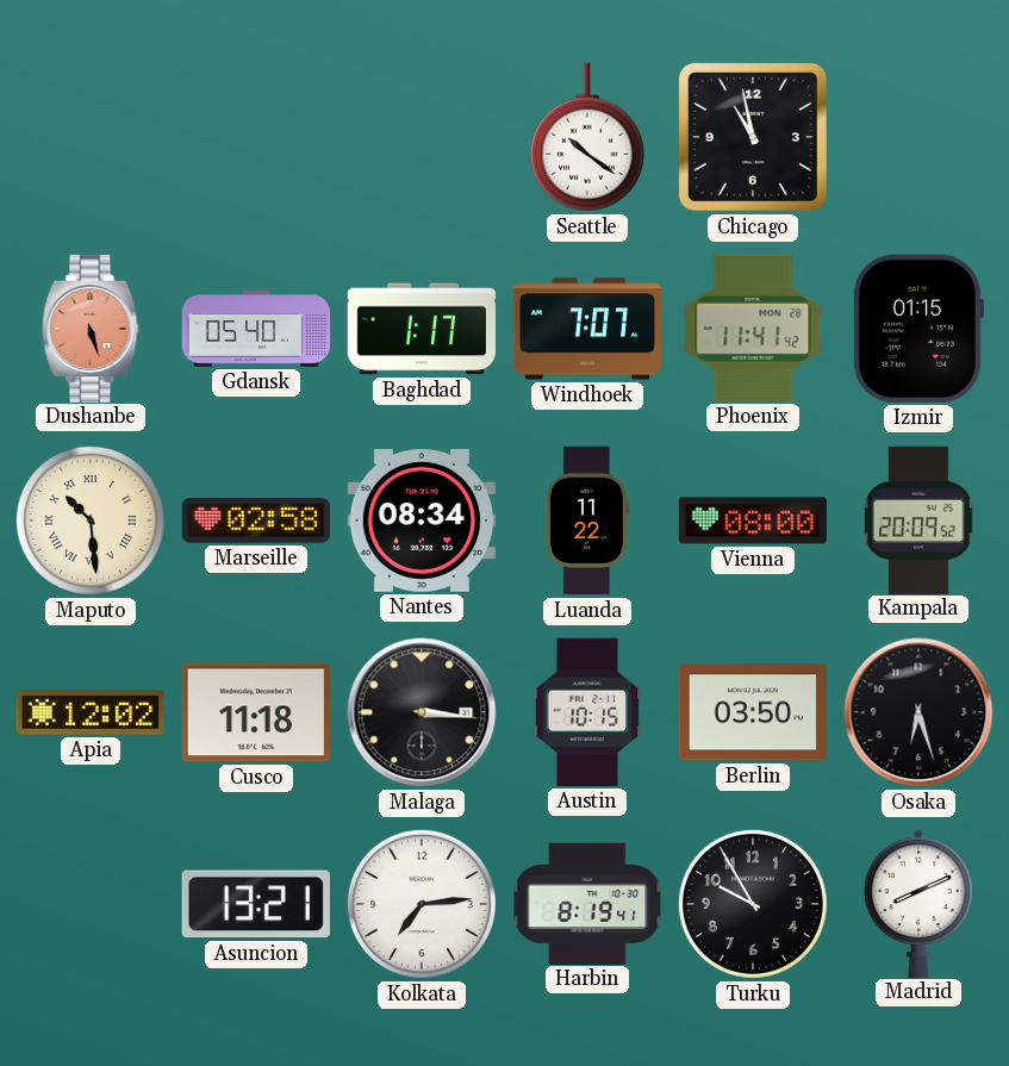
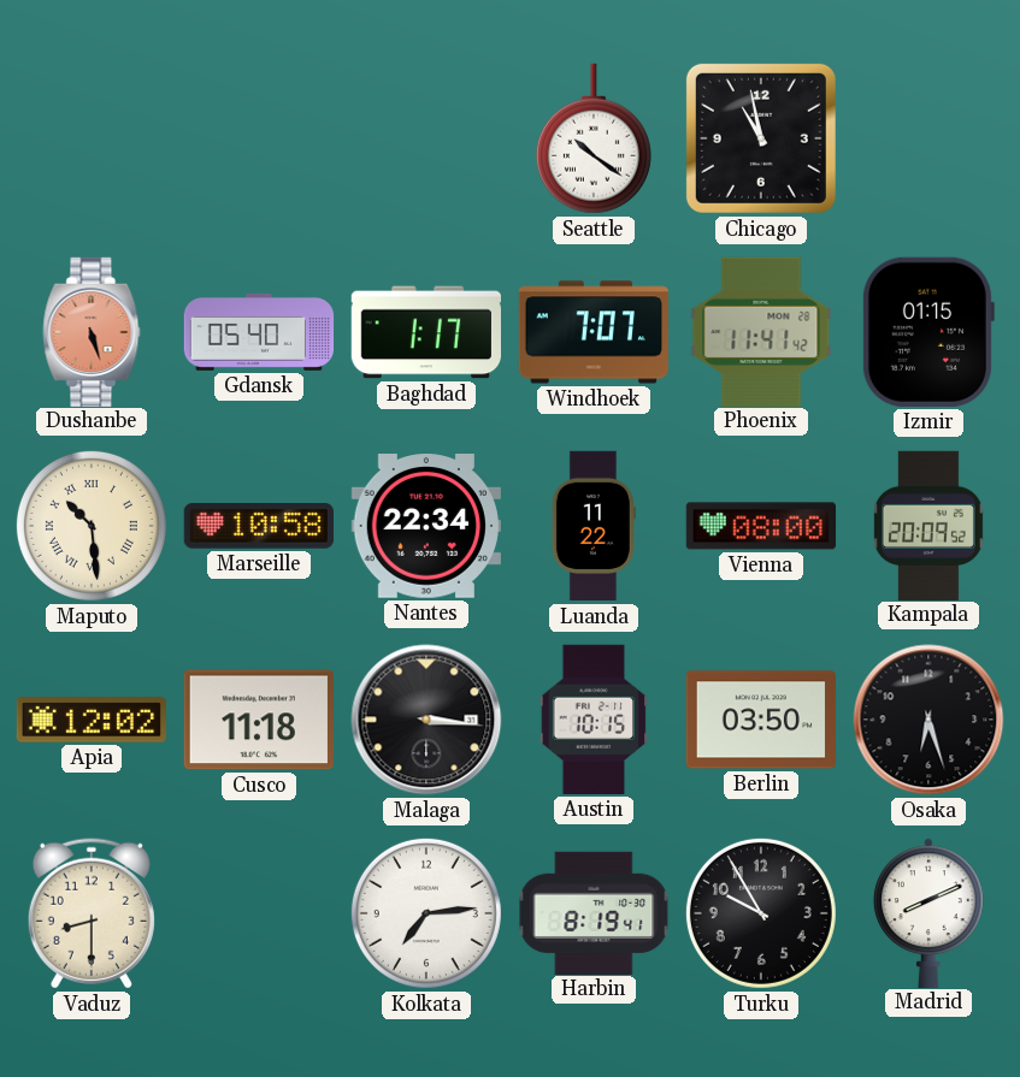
Marseille: 02:58 -> 10:58
Nantes: 08:34 -> 22:34
Vaduz: none -> 8:30
Asuncion: 13:21 -> none
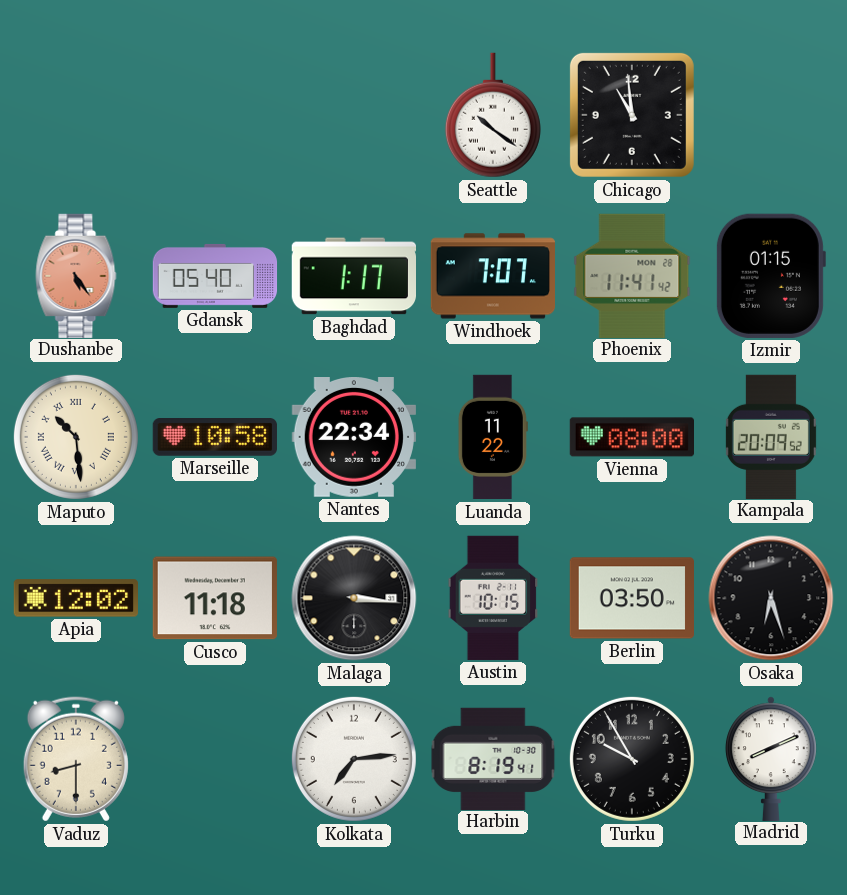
Chicago: 10:58 -> 10:59
Dushanbe: 5:27 -> 5:24
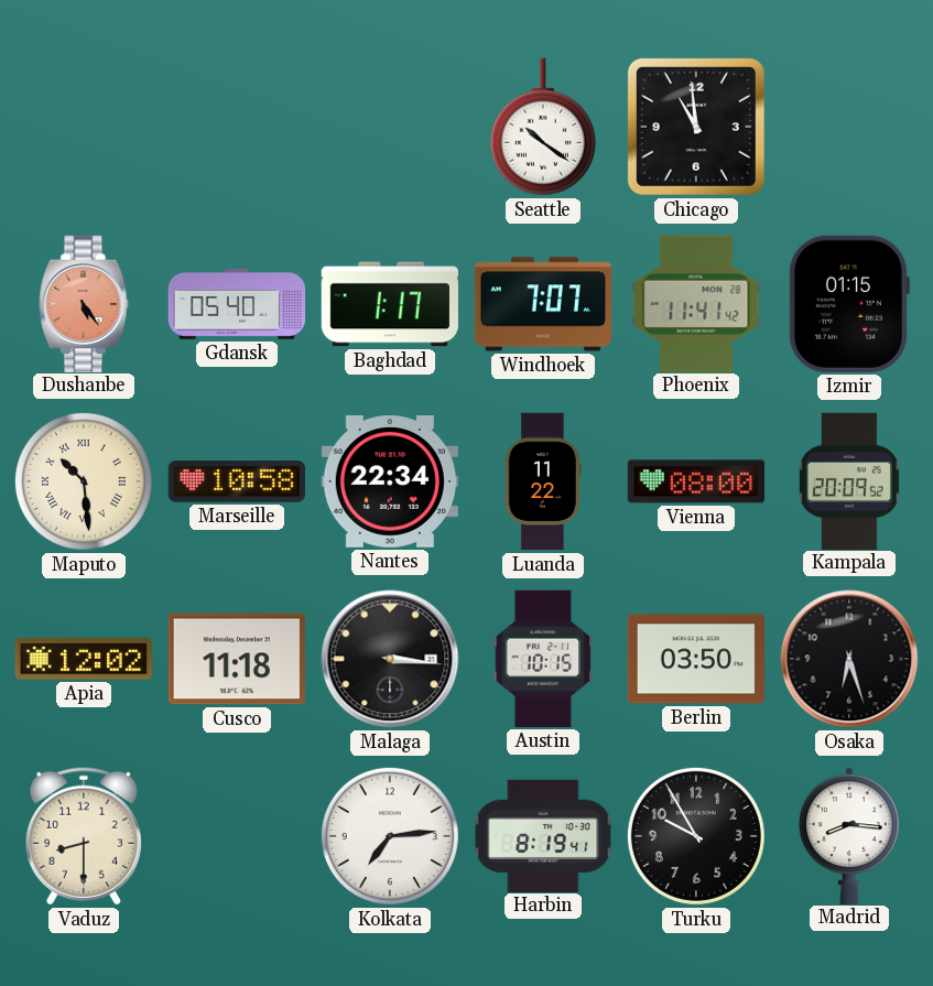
Madrid: 8:11 -> 8:16
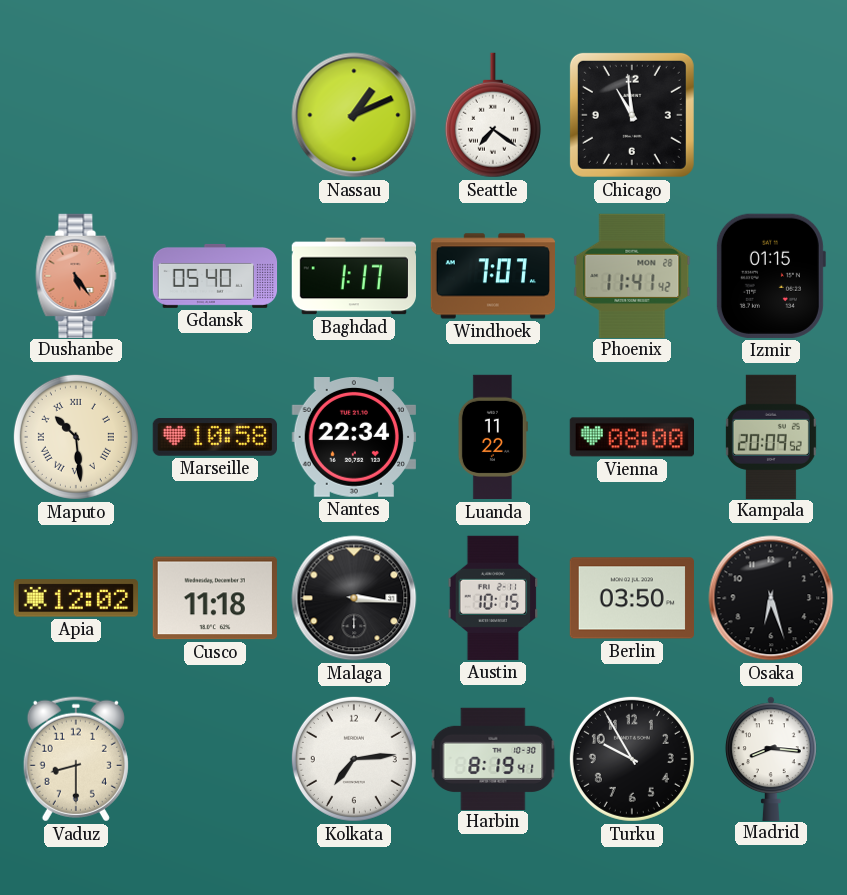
Nassau: none -> 1:11
Seattle: 10:21 -> 7:21
